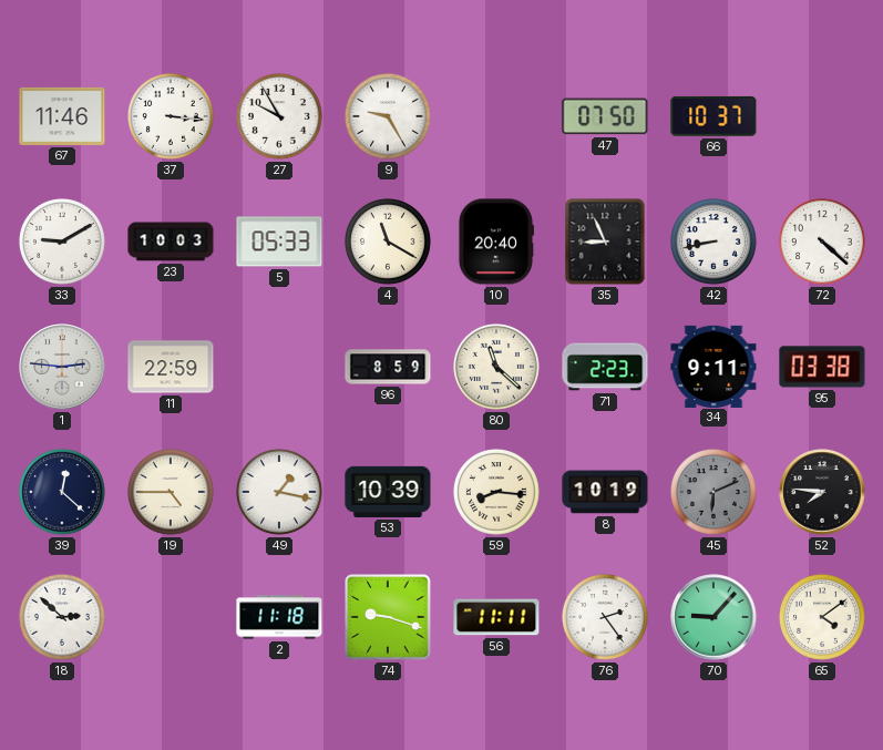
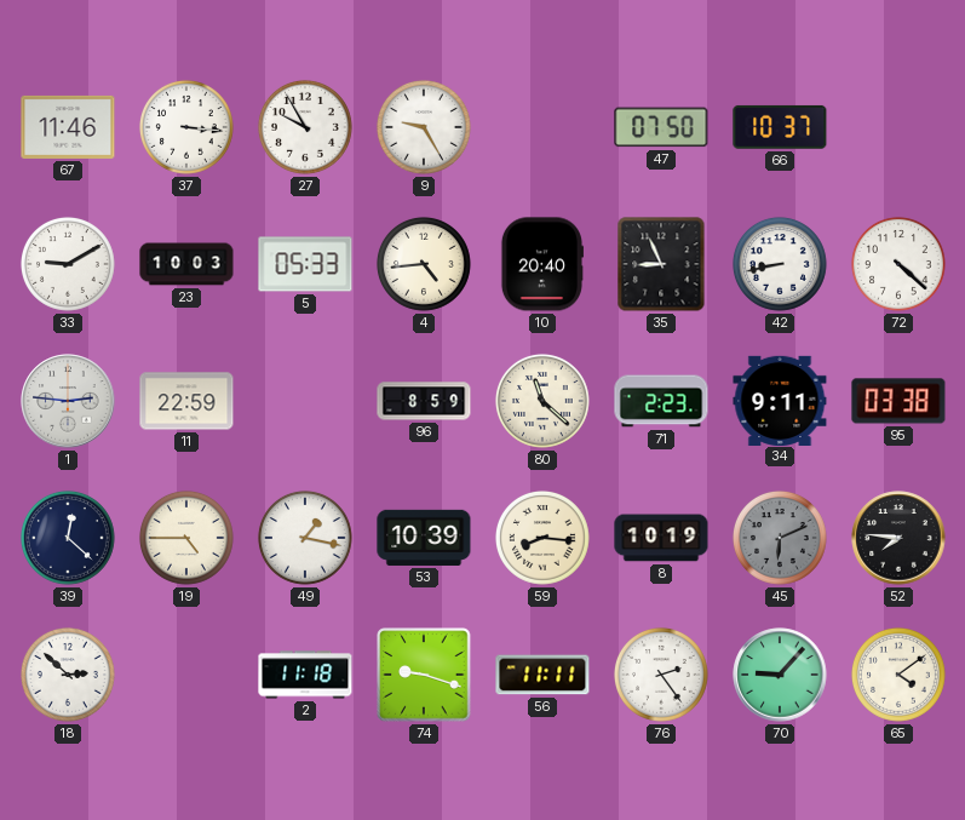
4: 11:20 -> 4:44
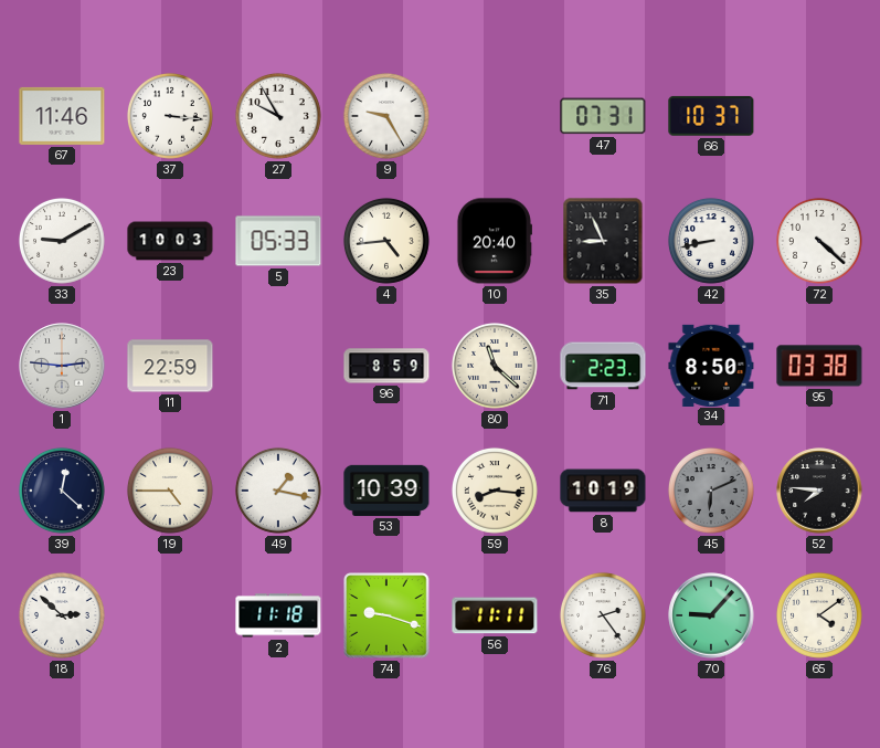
47: 07:50 -> 07:31
34: 9:11 -> 8:50
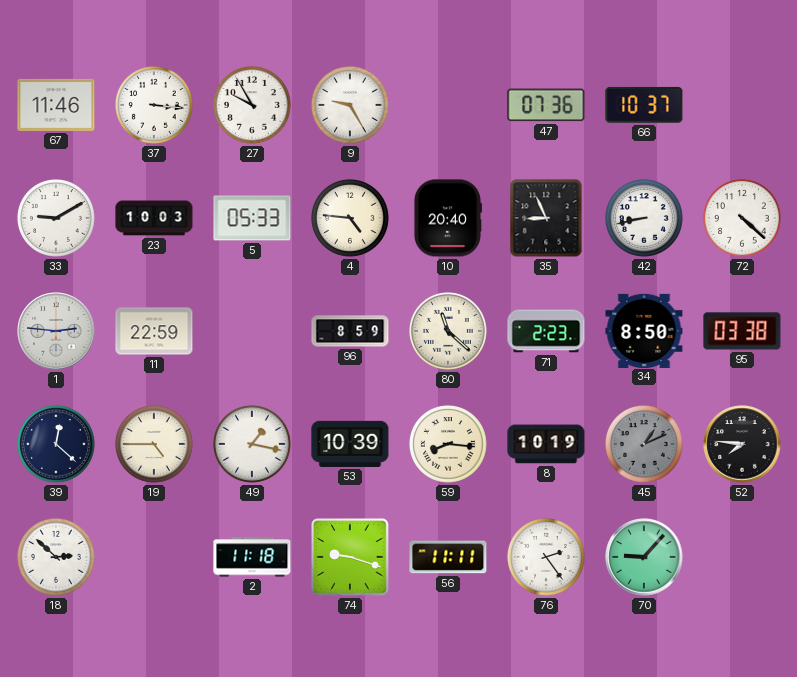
47: 07:31 -> 07:36
4: 4:44 -> 4:46
45: 6:11 -> 1:11
65: 4:09 -> none
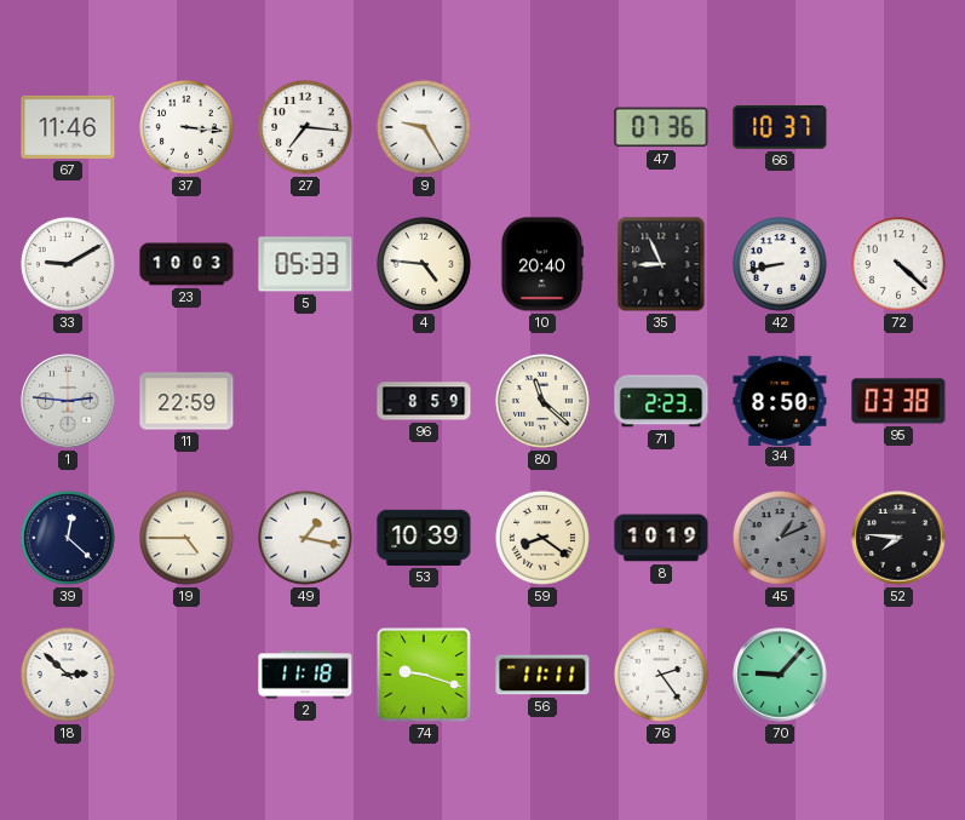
27: 9:55 -> 7:16
59: 8:16 -> 8:21
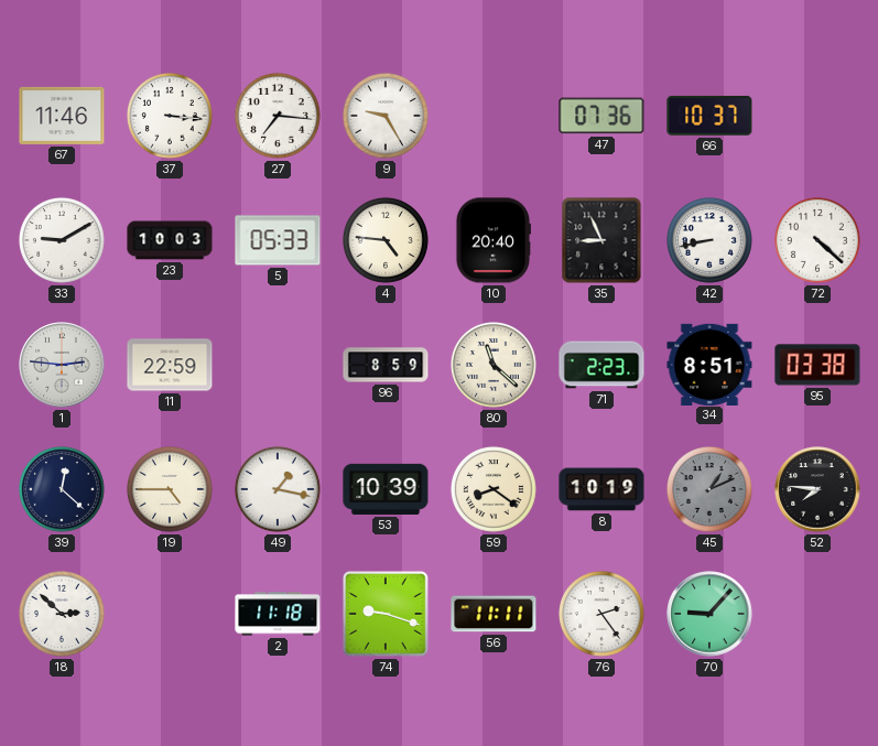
34: 8:50 -> 8:51
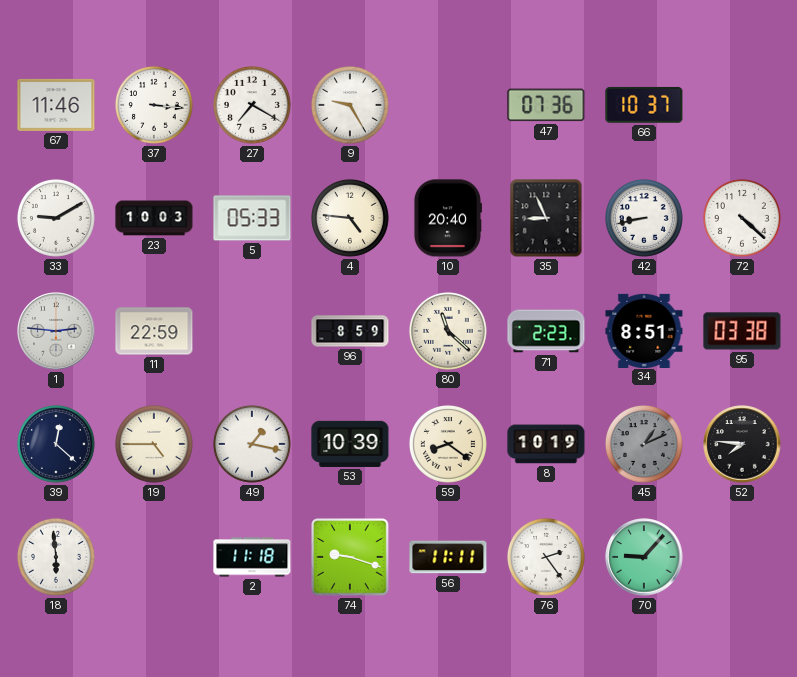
27: 7:16 -> 7:20
18: 2:52 -> 5:59
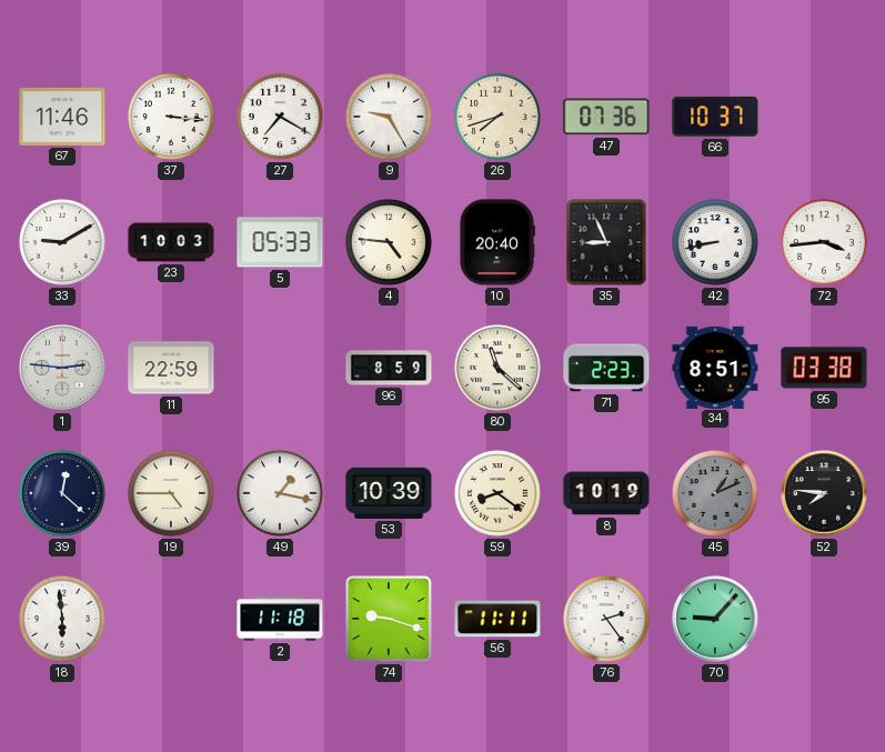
26: none -> 7:42
72: 4:22 -> 3:44
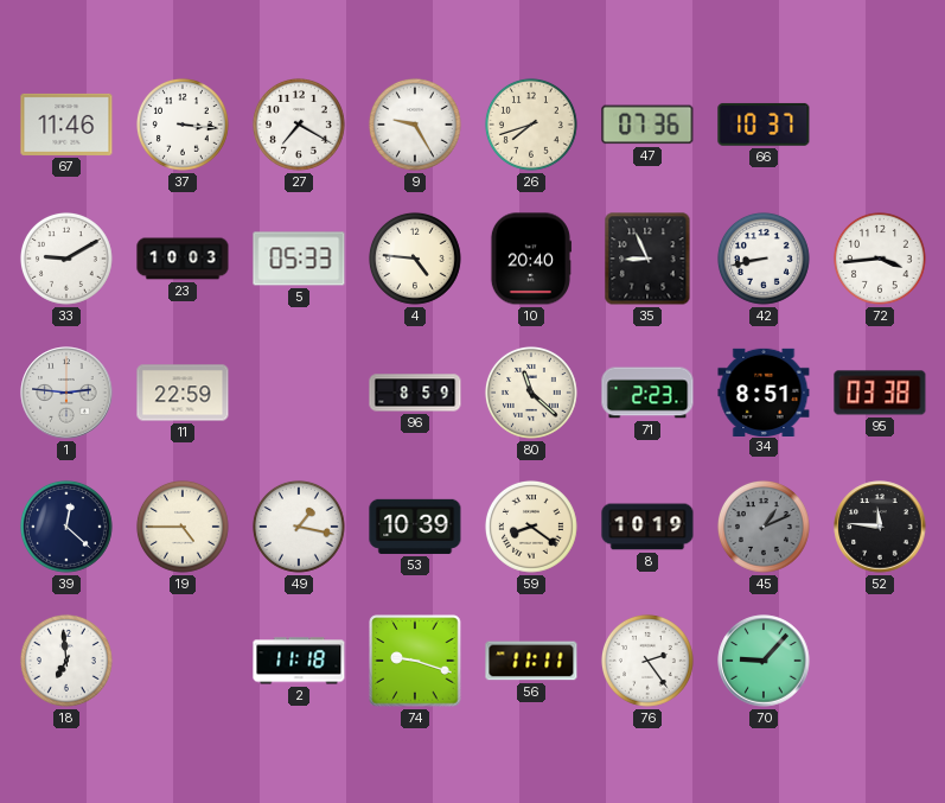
52: 7:46 -> 11:46
18: 5:59 -> 6:59
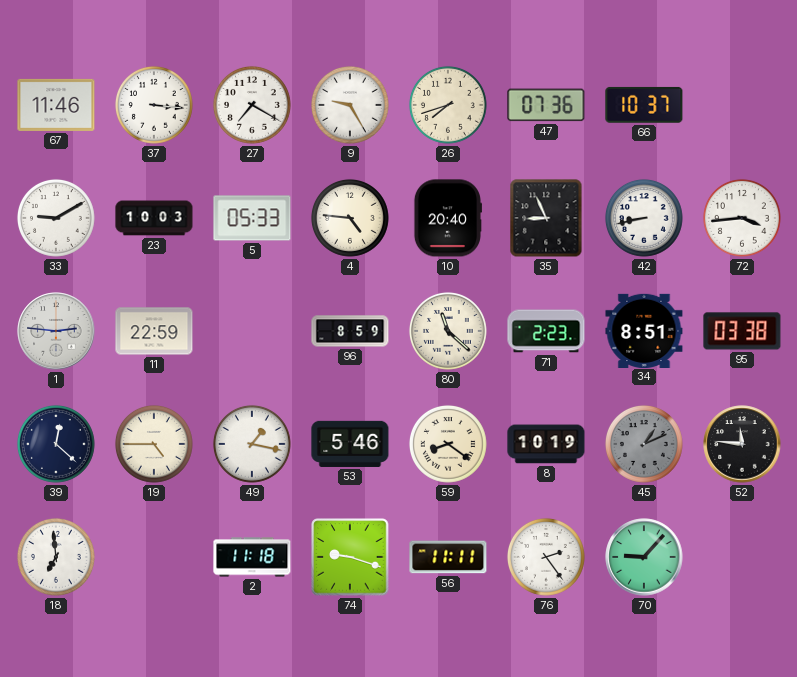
53: 10:39 -> 5:46
